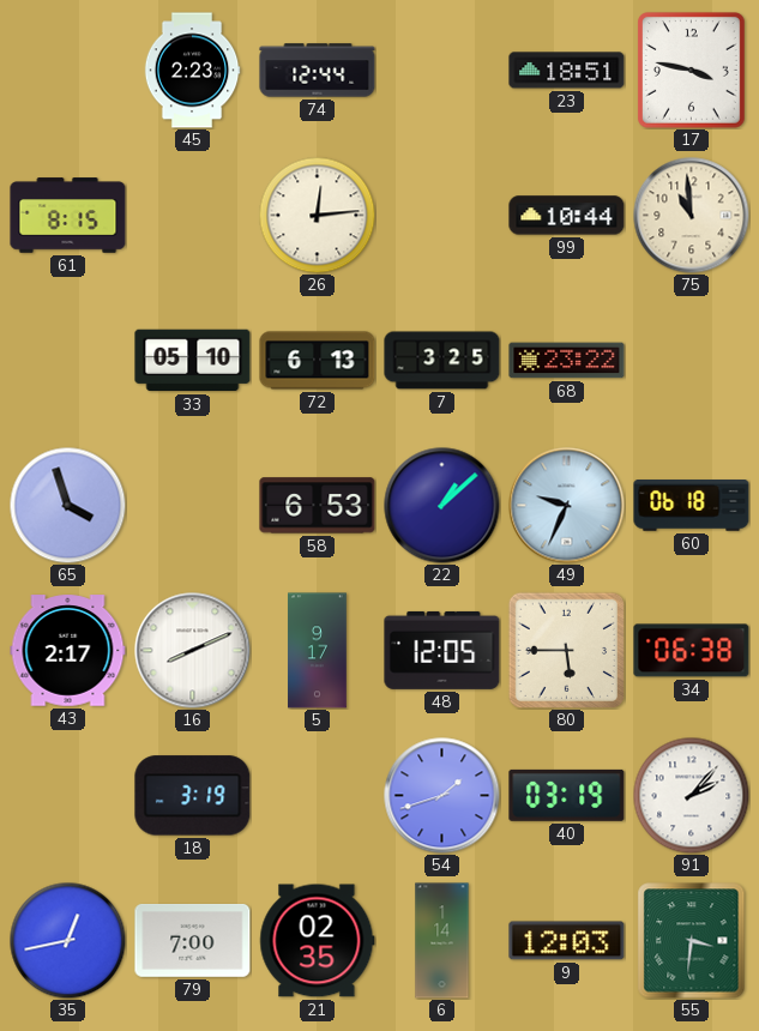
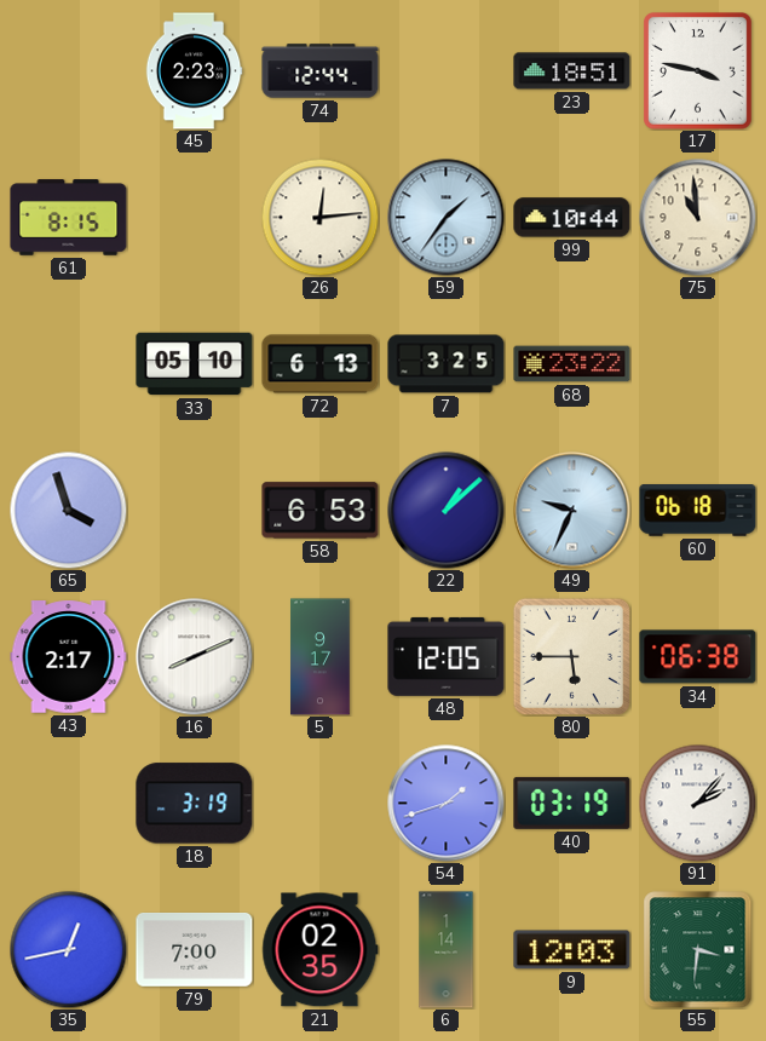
59: none -> 1:36
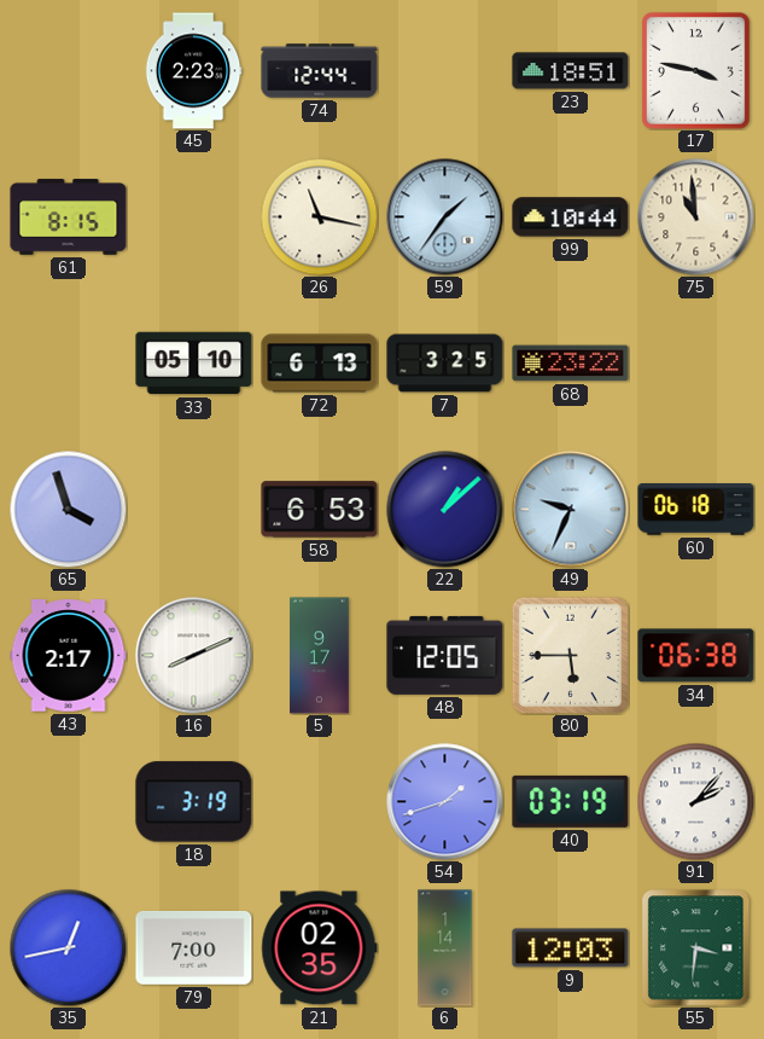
26: 12:14 -> 11:17
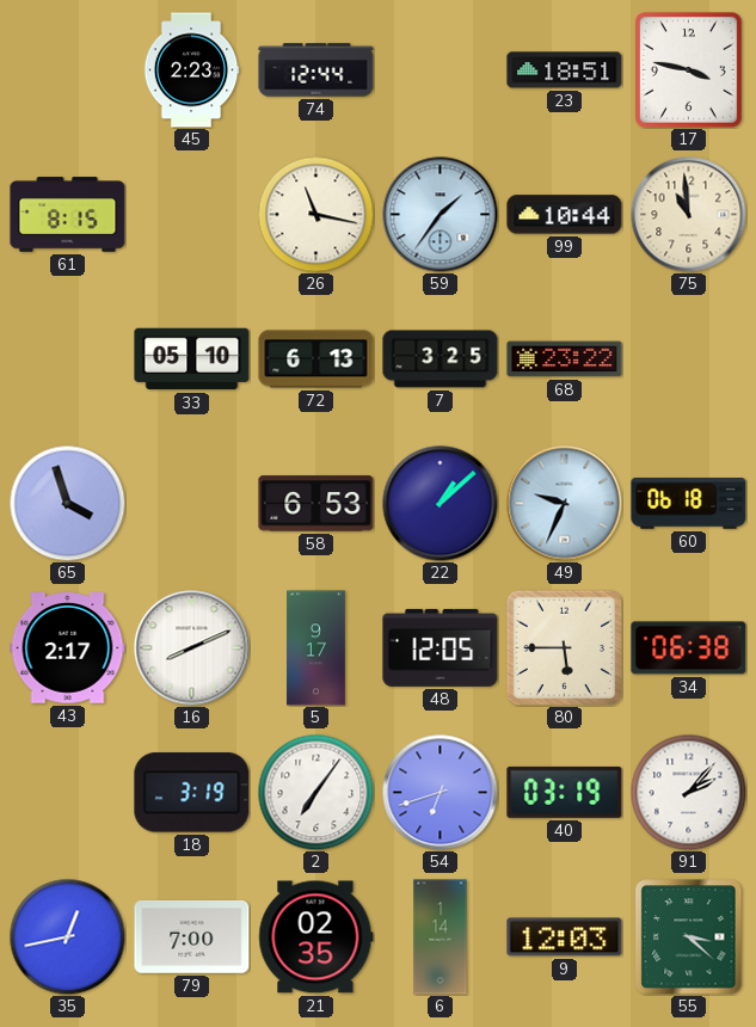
2: none -> 7:06
54: 1:42 -> 6:42
55: 3:31 -> 3:22
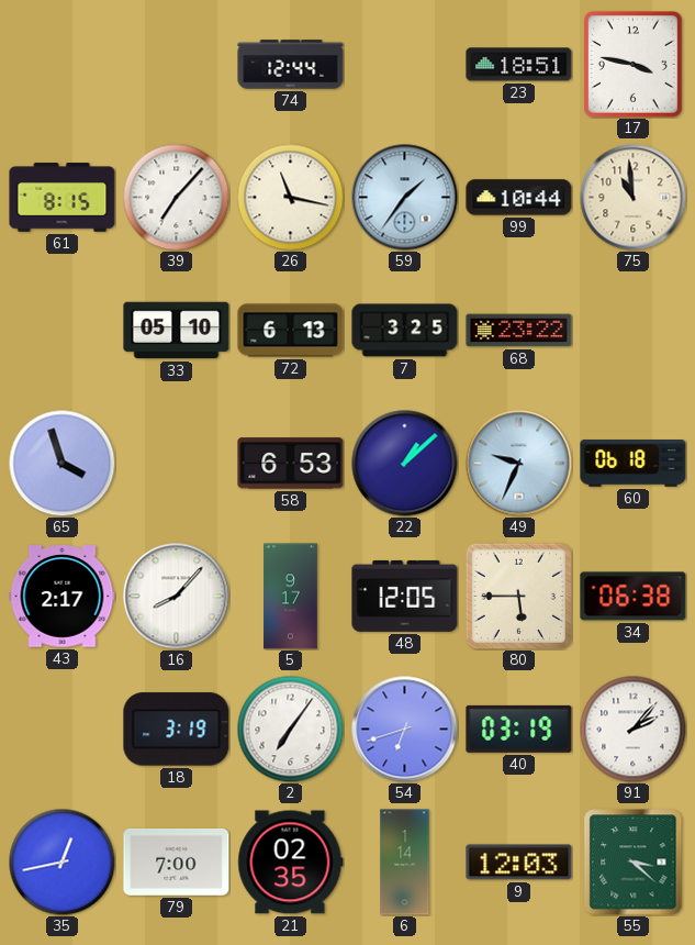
45: 2:23 -> none
39: none -> 7:07
16: 8:11 -> 8:07
